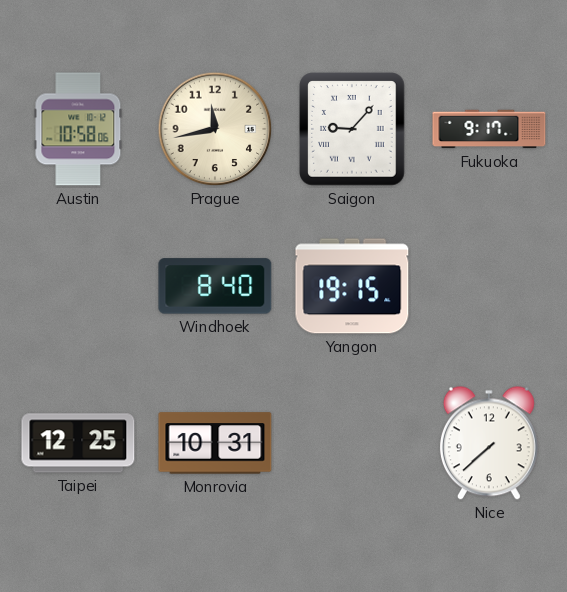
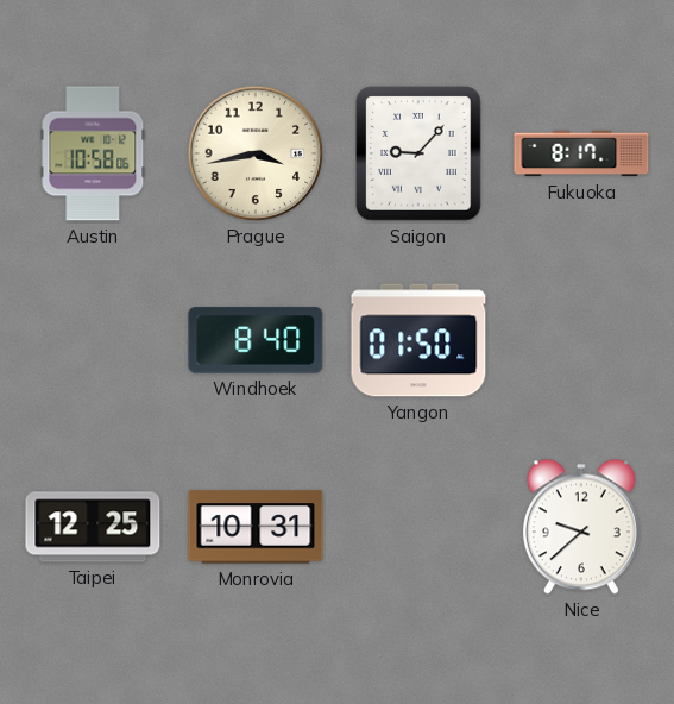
Prague: 11:43 -> 3:43
Fukuoka: 9:17 -> 8:17
Yangon: 19:15 -> 01:50
Nice: 7:38 -> 9:38
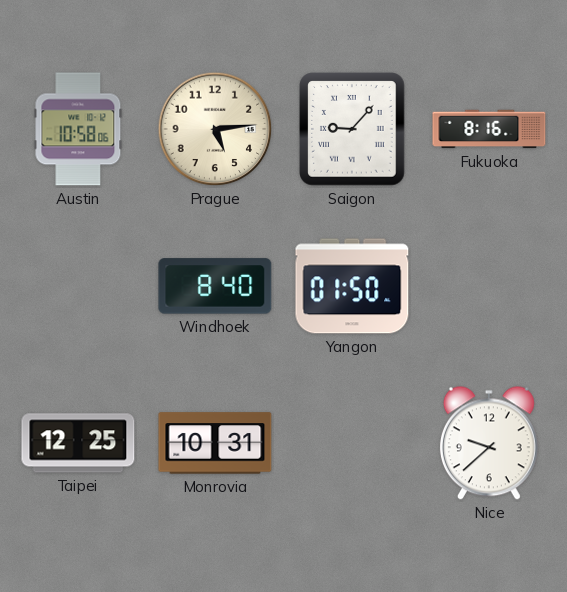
Prague: 3:43 -> 5:14
Fukuoka: 8:17 -> 8:16
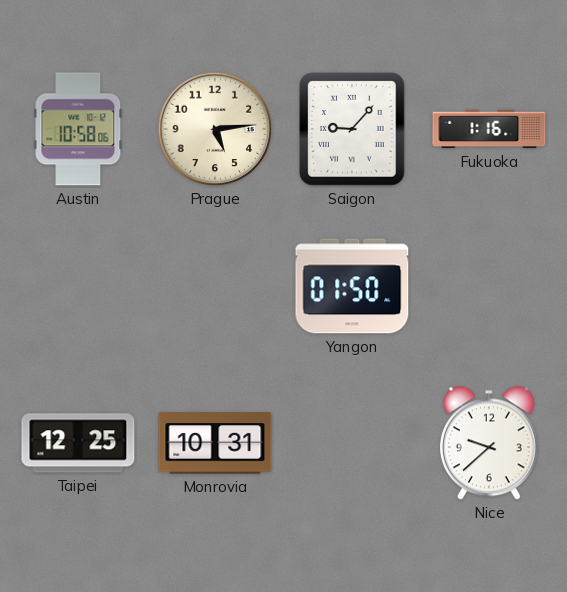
Fukuoka: 8:16 -> 1:16
Windhoek: 8:40 -> none
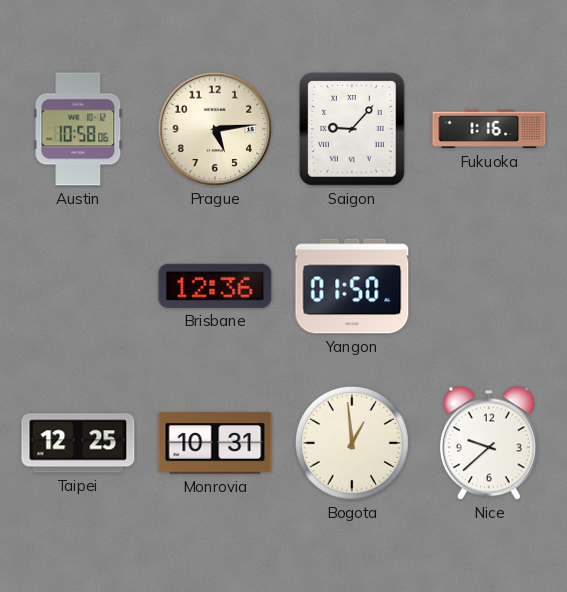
Brisbane: none -> 12:36
Bogota: none -> 12:59
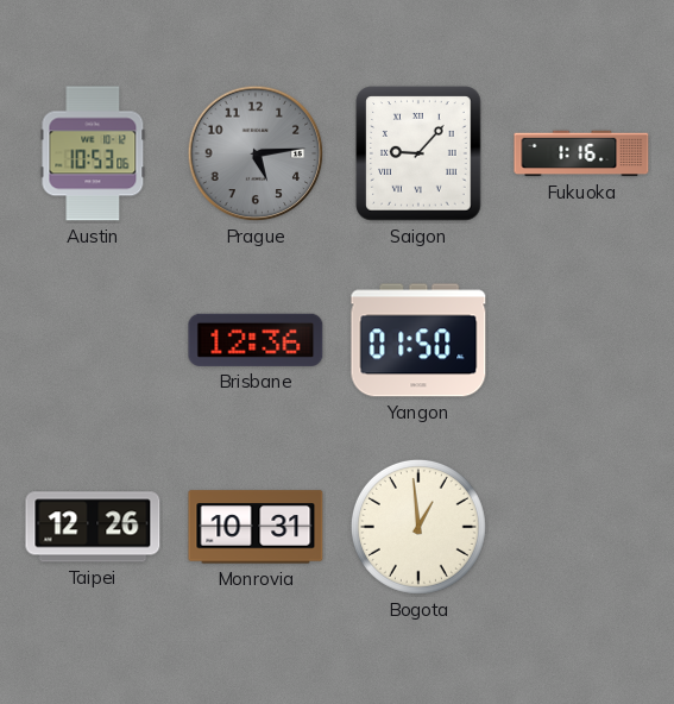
Austin: 10:58 -> 10:53
Prague dial: cream -> grey
Taipei: 12:25 -> 12:26
Nice: 9:38 -> none
